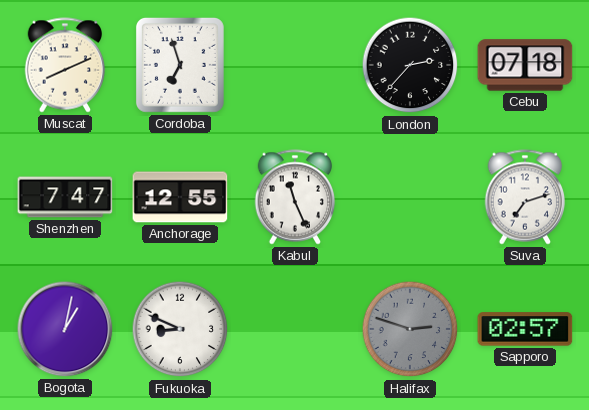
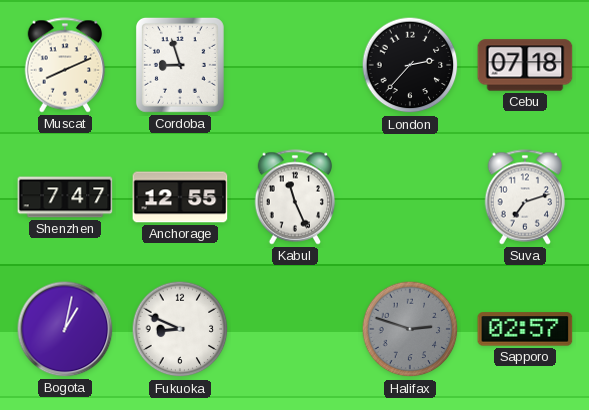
Cordoba: 6:57 -> 8:57
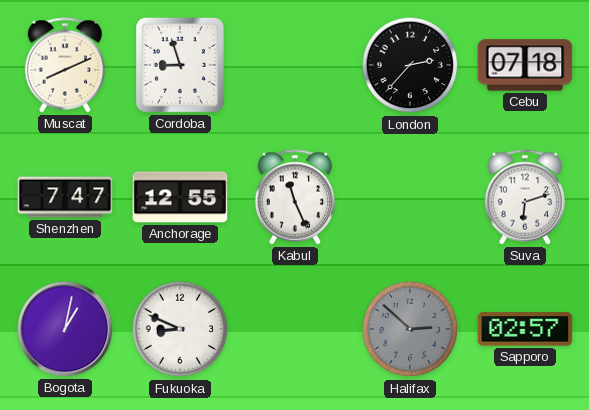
Suva: 7:12 -> 6:12
Halifax: 2:48 -> 2:52
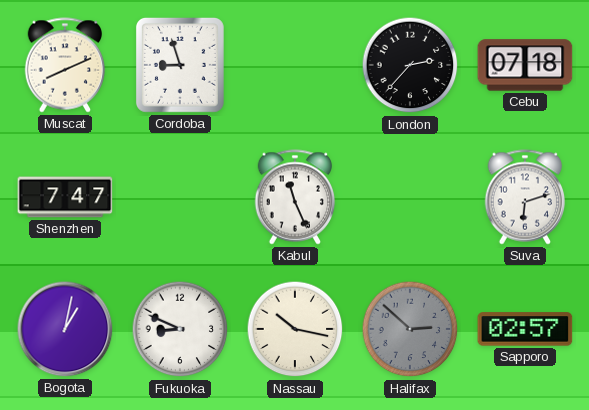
Anchorage: 12:55 -> none
Nassau: none -> 10:17
